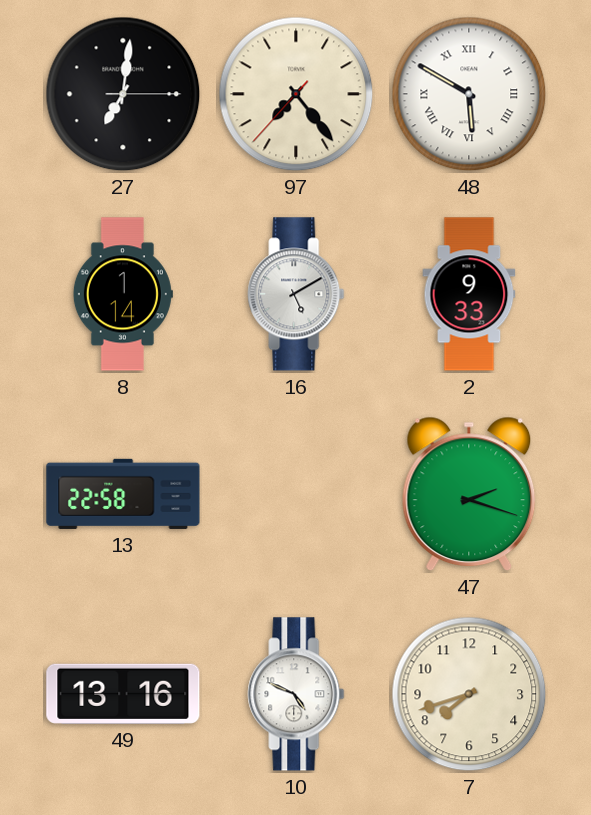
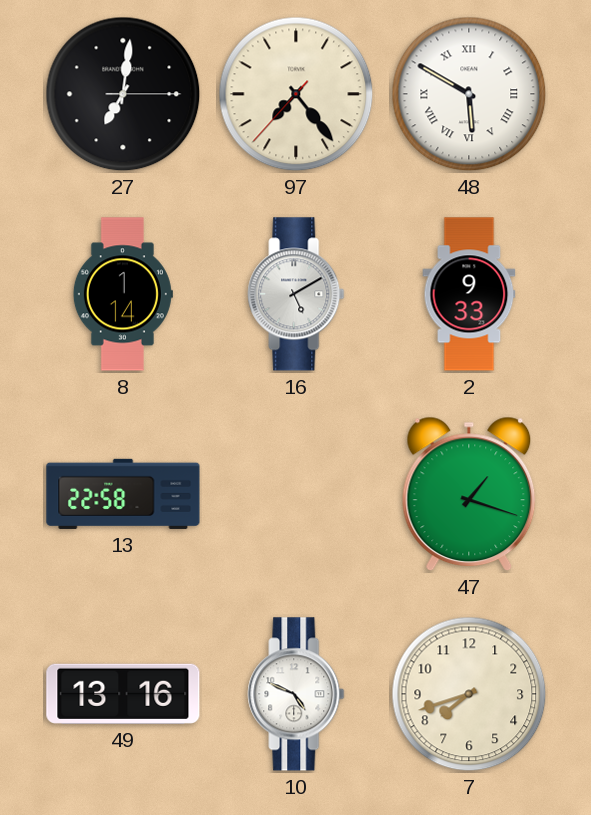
47: 2:18 -> 1:18
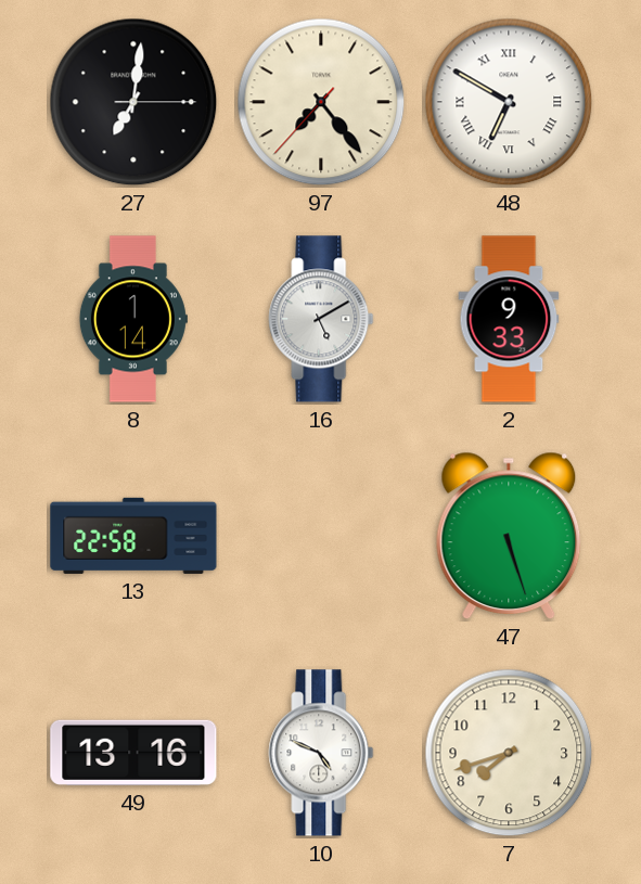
48: 5:50 -> 6:50
47: 1:18 -> 5:27
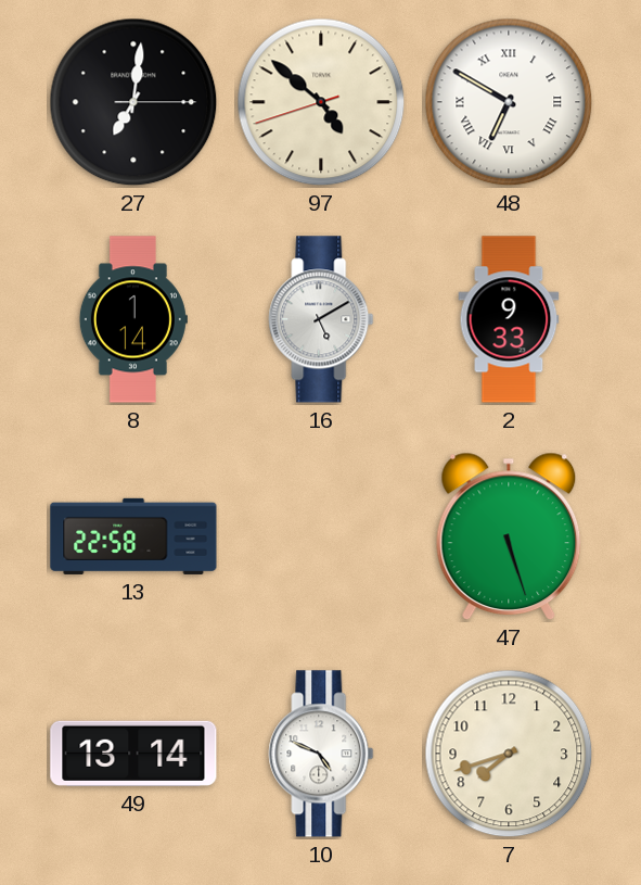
97: 7:23 -> 4:51
49: 13:16 -> 13:14
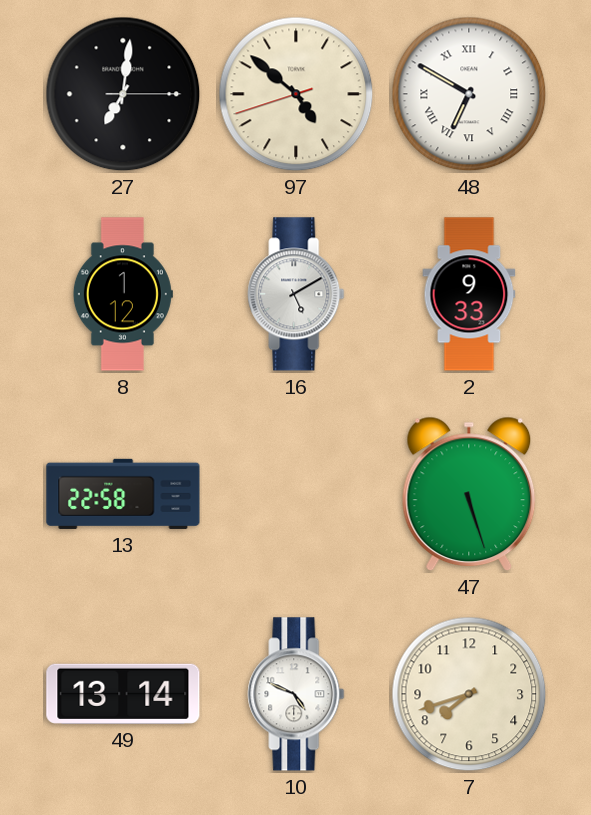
8: 1:14 -> 1:12
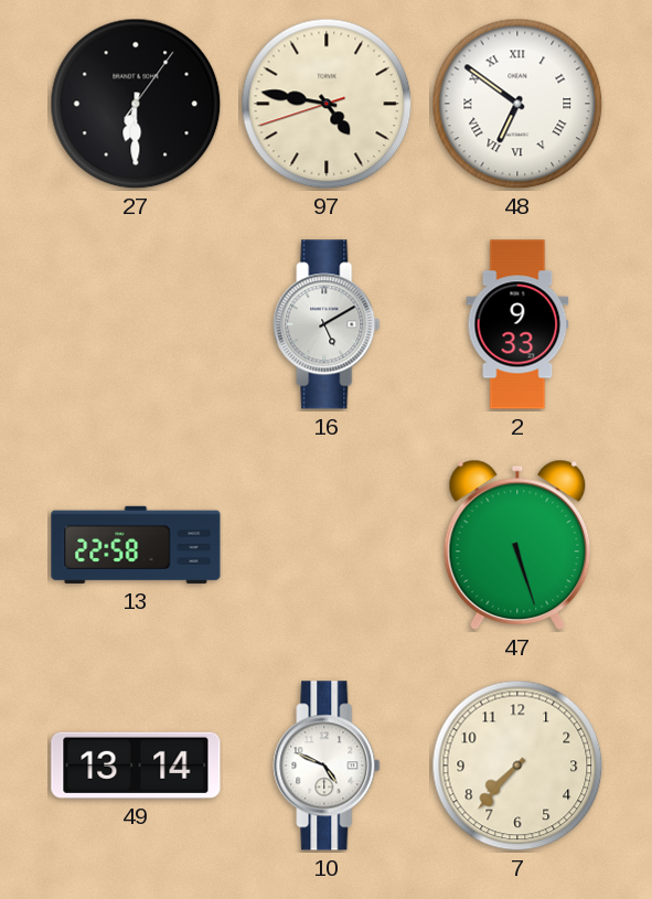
27: 7:01 -> 6:30
97: 4:51 -> 4:46
48: 6:50 -> 6:51
8: 1:12 -> none
7: 7:42 -> 7:37
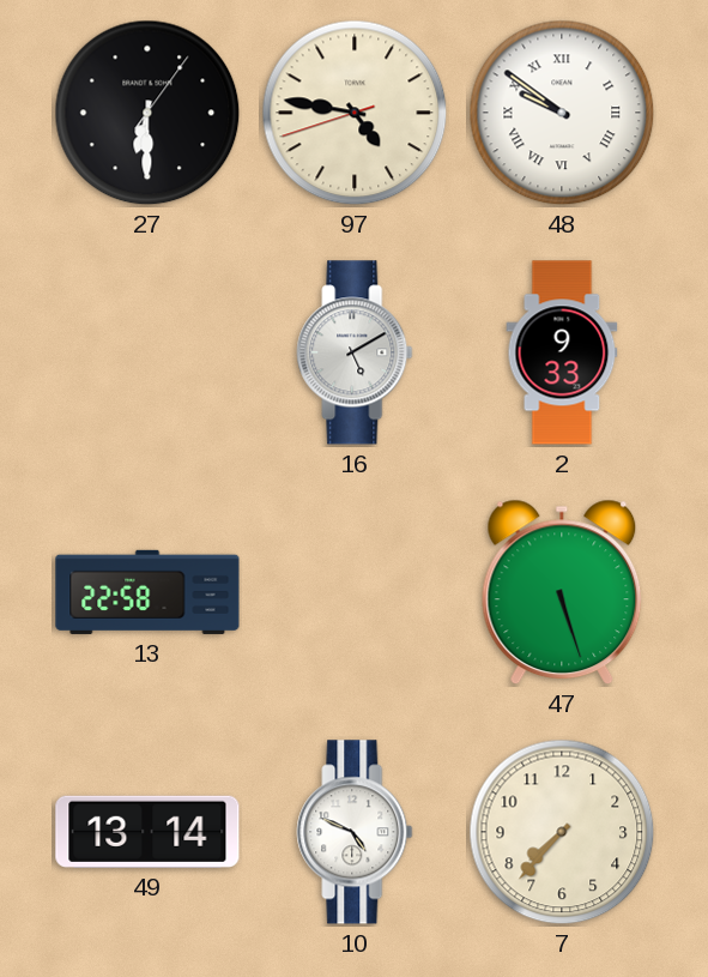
48: 6:51 -> 9:51
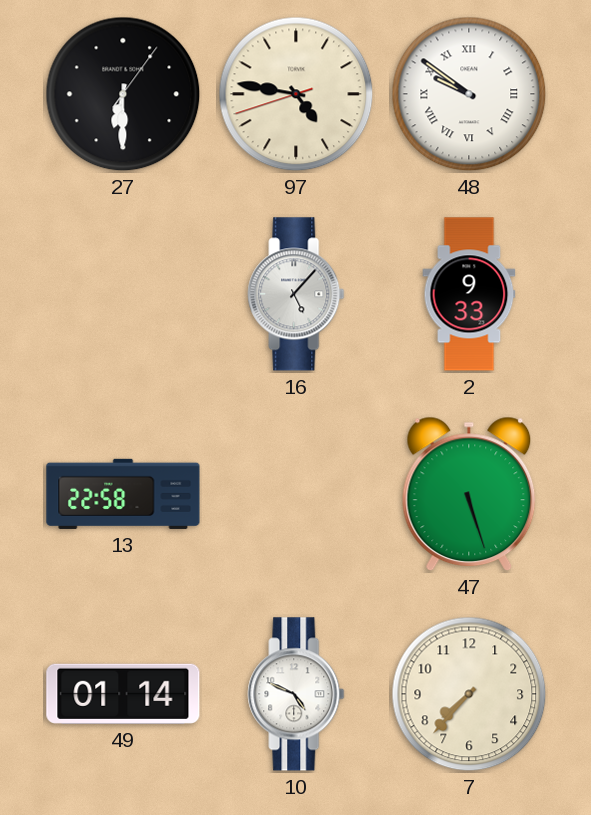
16: 5:10 -> 5:07
49: 13:14 -> 01:14
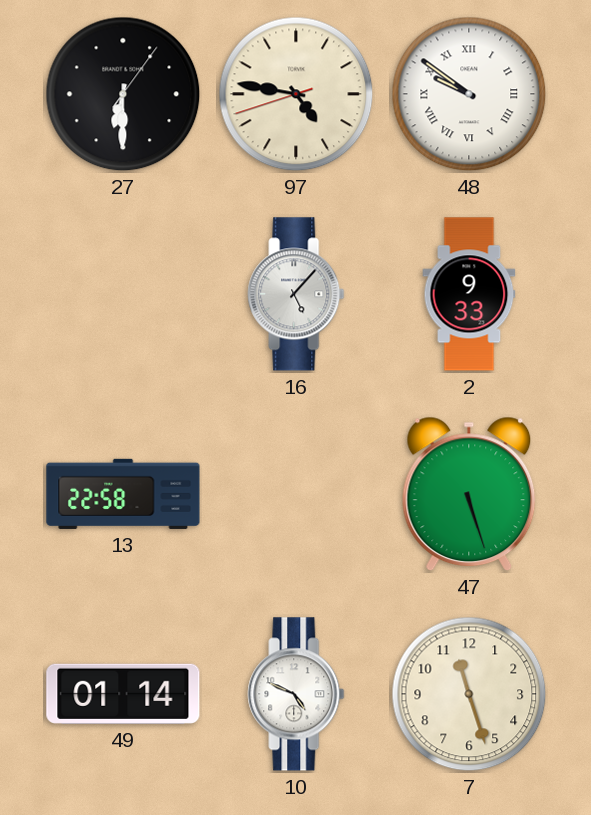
7: 7:37 -> 11:27
